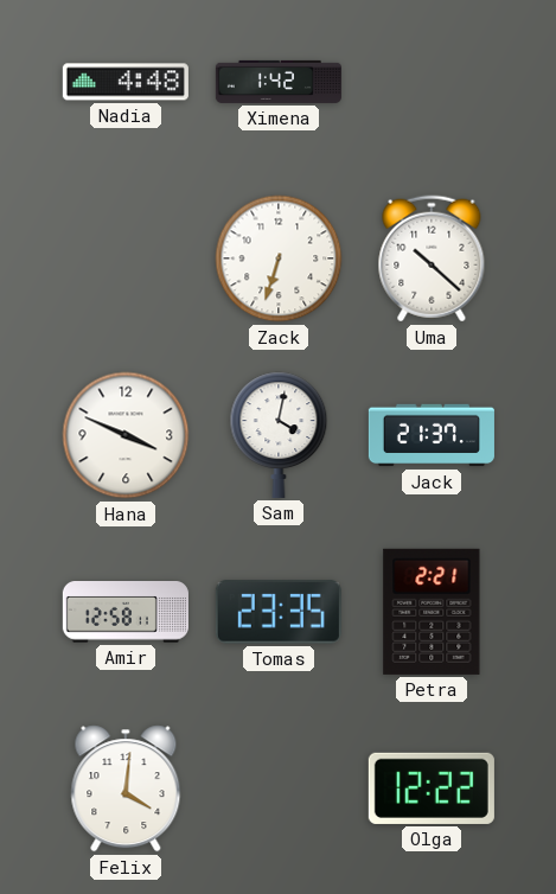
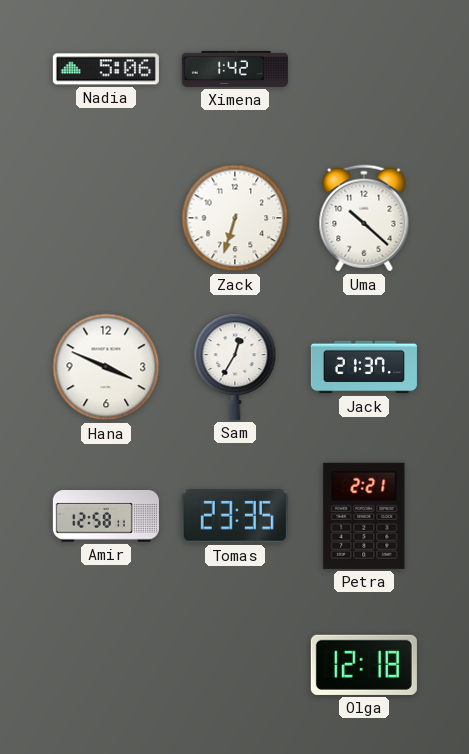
Nadia: 4:48 -> 5:06
Sam: 4:02 -> 12:35
Felix: 4:01 -> none
Olga: 12:22 -> 12:18
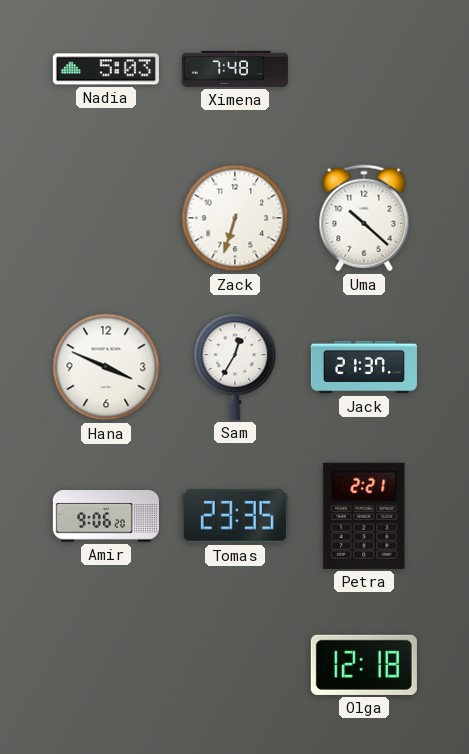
Nadia: 5:06 -> 5:03
Ximena: 1:42 -> 7:48
Amir: 12:58 -> 9:06
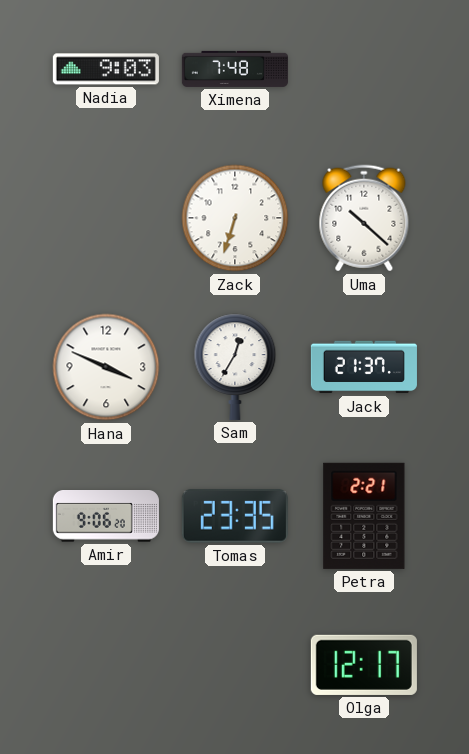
Nadia: 5:03 -> 9:03
Olga: 12:18 -> 12:17
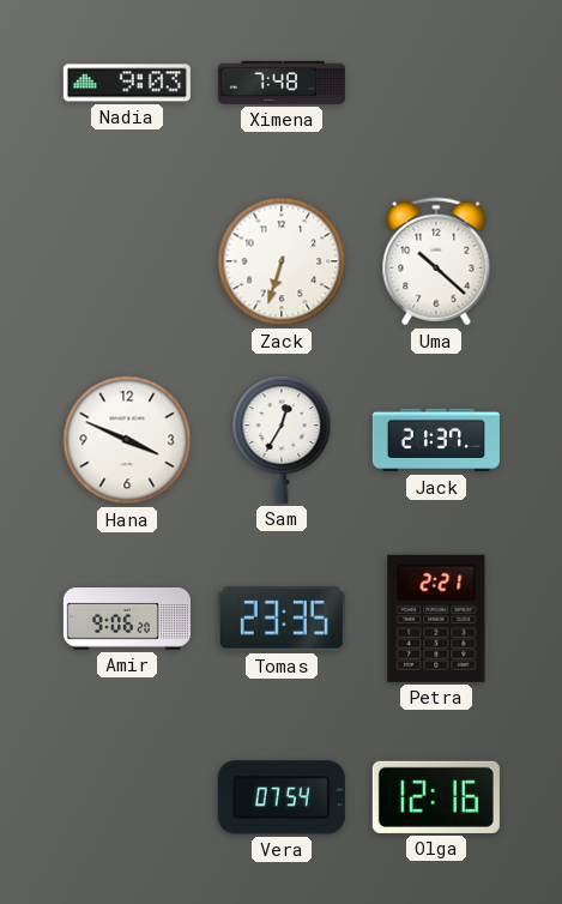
Vera: none -> 07:54
Olga: 12:17 -> 12:16
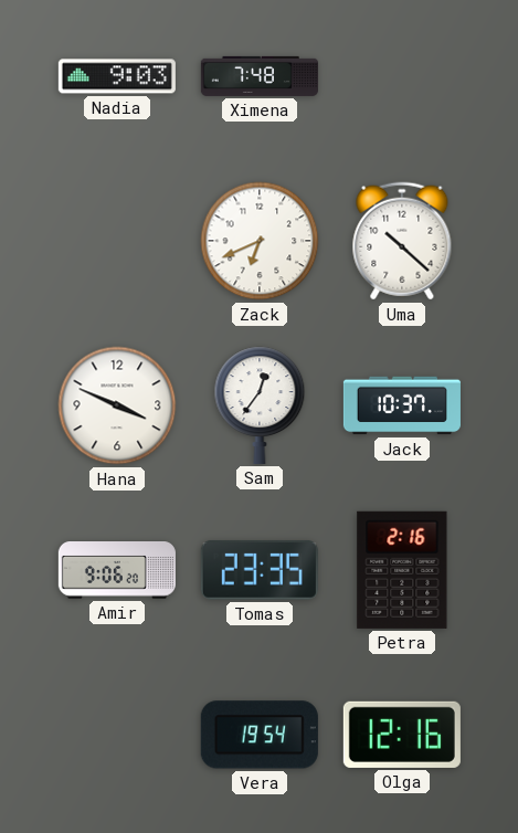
Zack: 6:33 -> 6:41
Sam: 12:35 -> 12:36
Jack: 21:37 -> 10:37
Petra: 2:21 -> 2:16
Vera: 07:54 -> 19:54
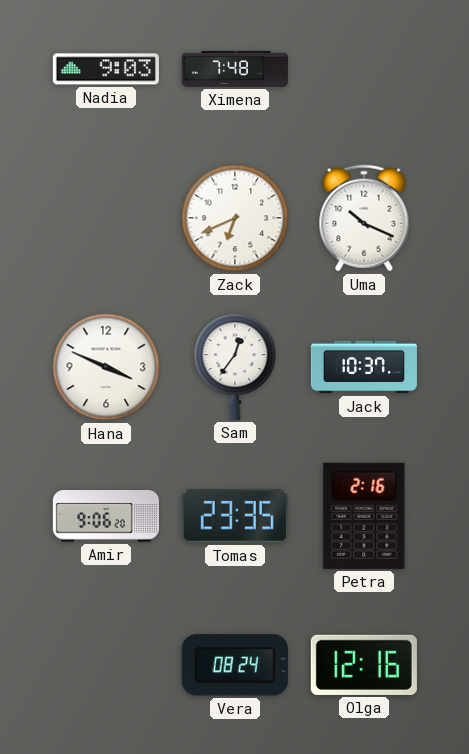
Uma: 10:22 -> 10:19
Vera: 19:54 -> 08:24
